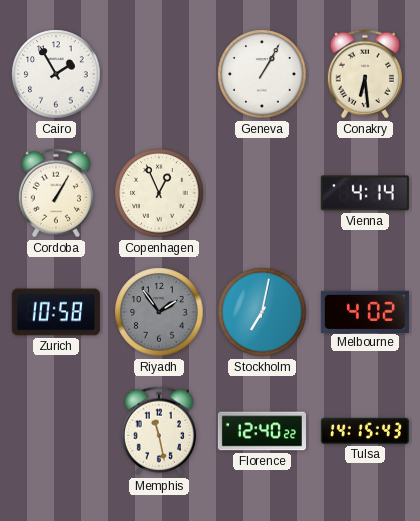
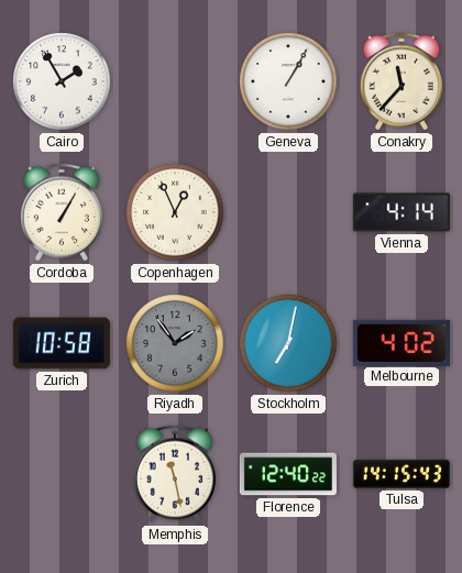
Conakry: 6:29 -> 11:37
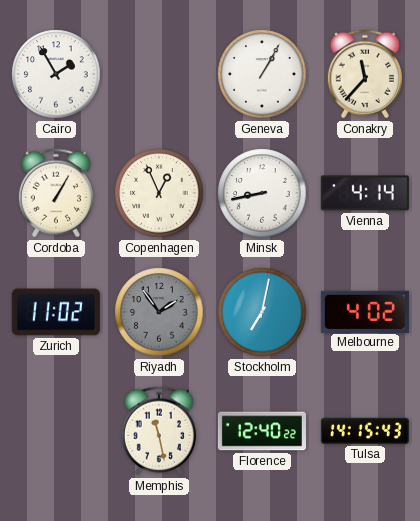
Minsk: none -> 8:43
Zurich: 10:58 -> 11:02
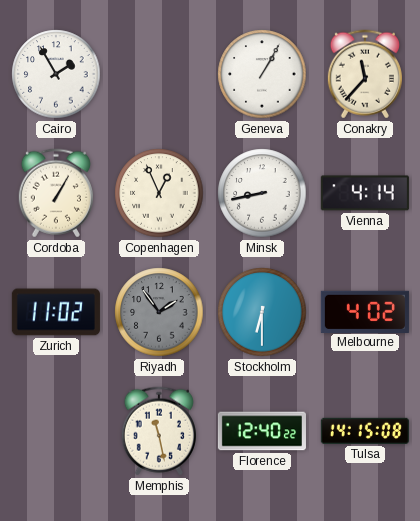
Stockholm: 7:02 -> 6:30
Tulsa: 14:15:43 -> 14:15:08
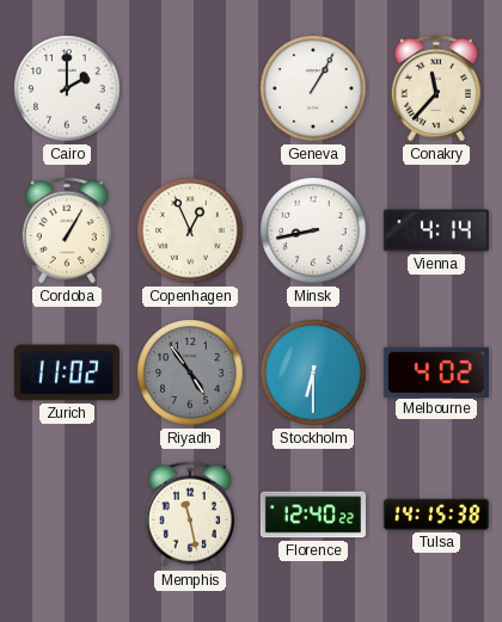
Cairo: 1:55 -> 2:00
Riyadh: 1:54 -> 4:54
Tulsa: 14:15:08 -> 14:15:38
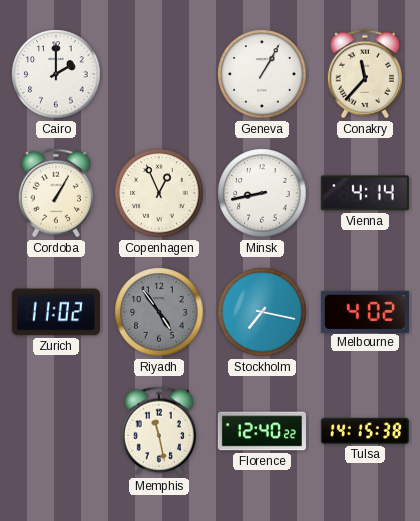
Stockholm: 6:30 -> 7:17
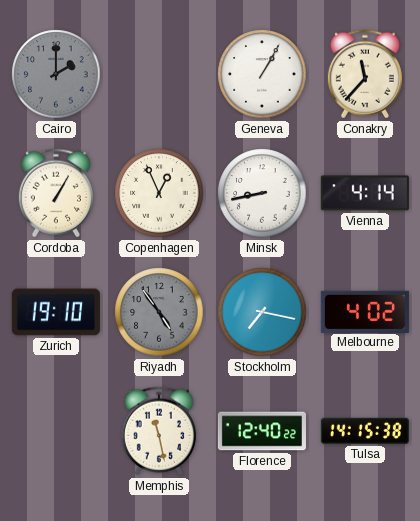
Cairo dial: white -> grey
Zurich: 11:02 -> 19:10
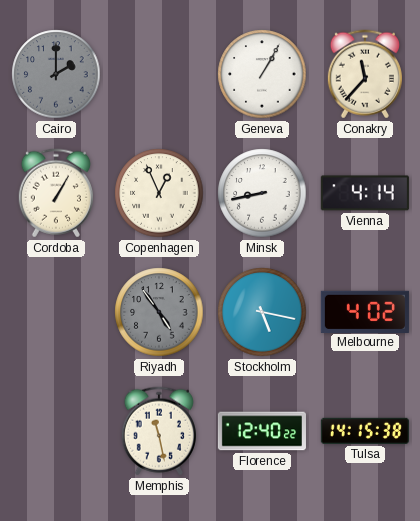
Zurich: 19:10 -> none
Stockholm: 7:17 -> 5:17
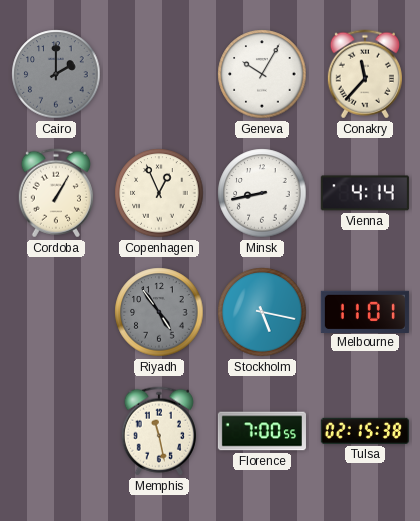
Geneva: 1:05 -> 10:05
Melbourne: 4:02 -> 11:01
Florence: 12:40 -> 7:00
Tulsa: 14:15 -> 02:15
